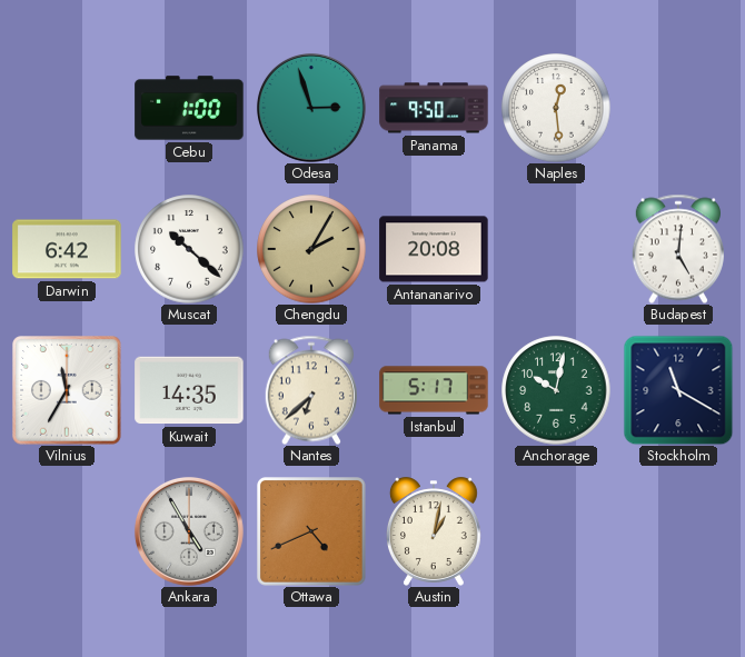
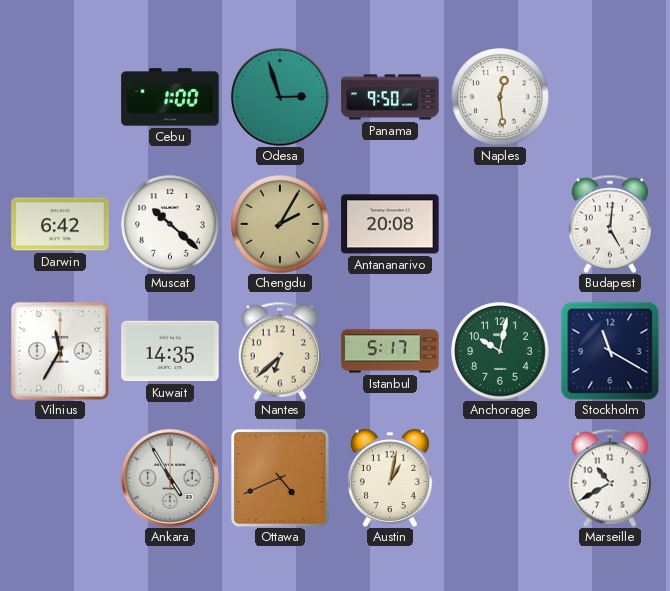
Marseille: none -> 10:40
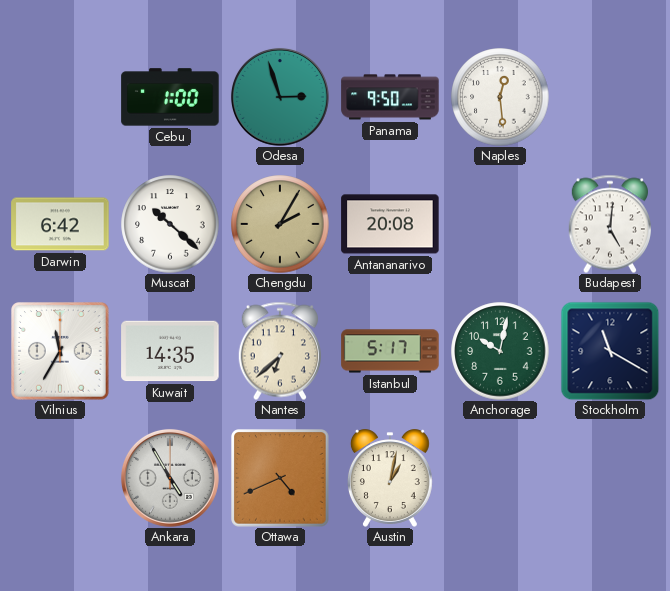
Marseille: 10:40 -> none
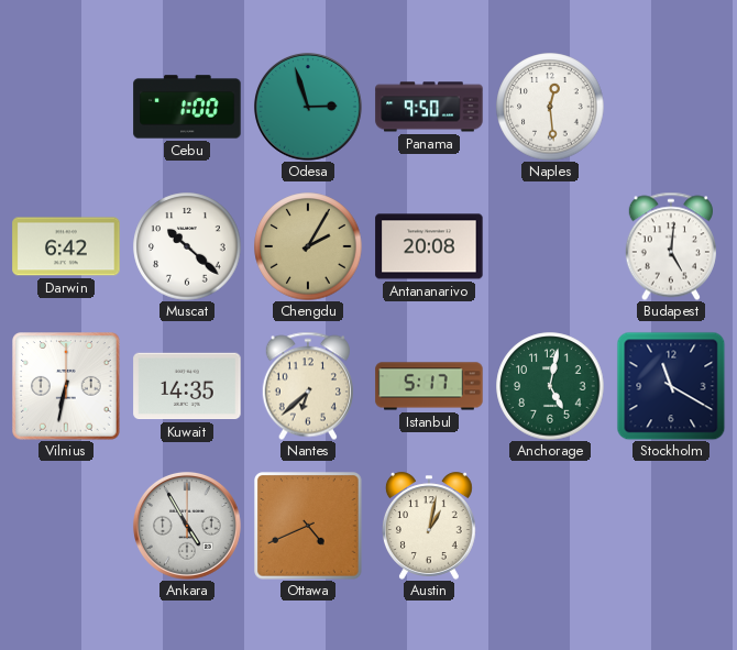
Vilnius: 11:35 -> 6:32
Anchorage: 10:02 -> 5:02
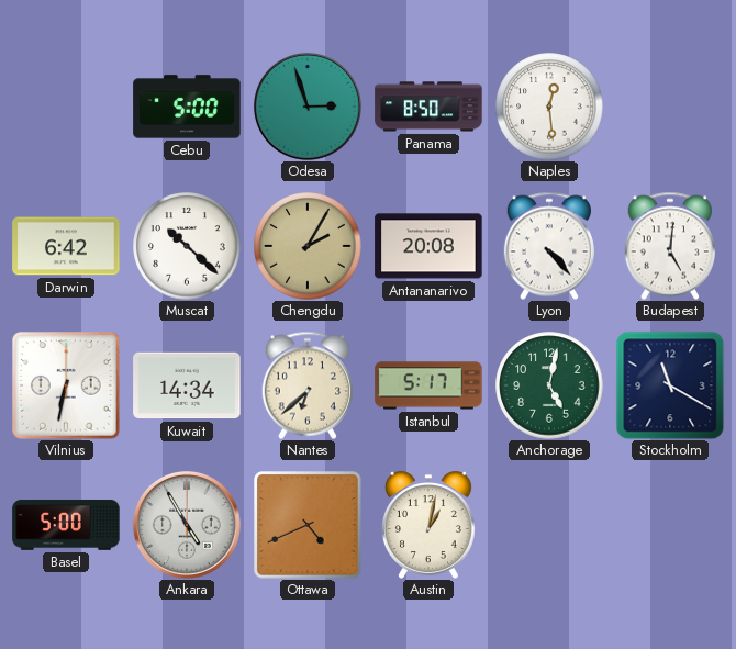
Cebu: 1:00 -> 5:00
Panama: 9:50 -> 8:50
Lyon: none -> 4:23
Kuwait: 14:35 -> 14:34
Basel: none -> 5:00
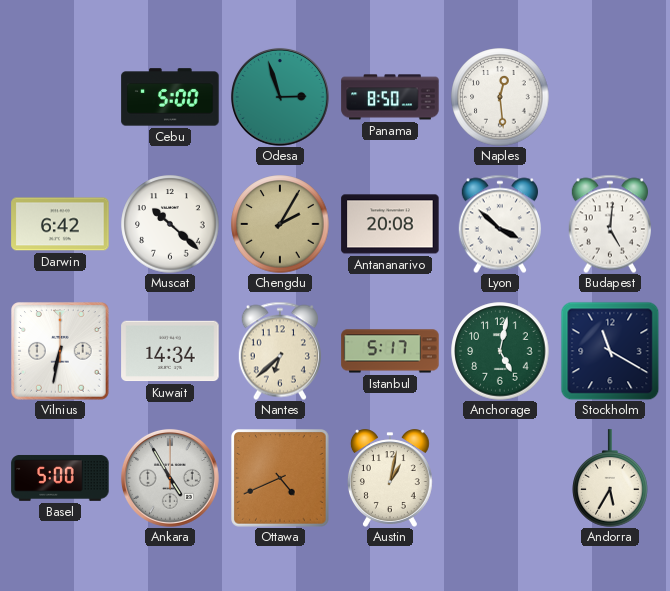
Lyon: 4:23 -> 3:52
Andorra: none -> 5:35
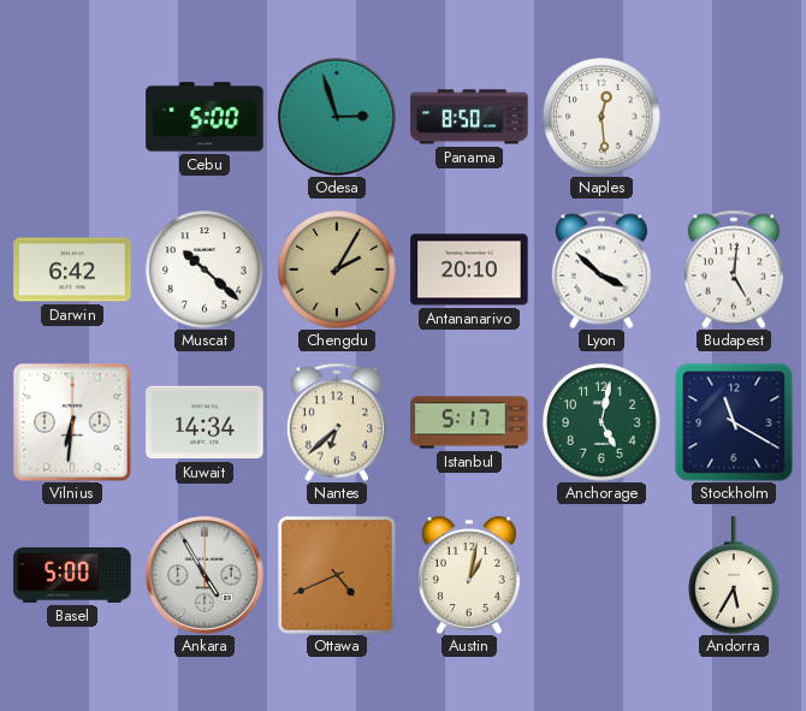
Antananarivo: 20:08 -> 20:10
Vilnius: 6:32 -> 6:31
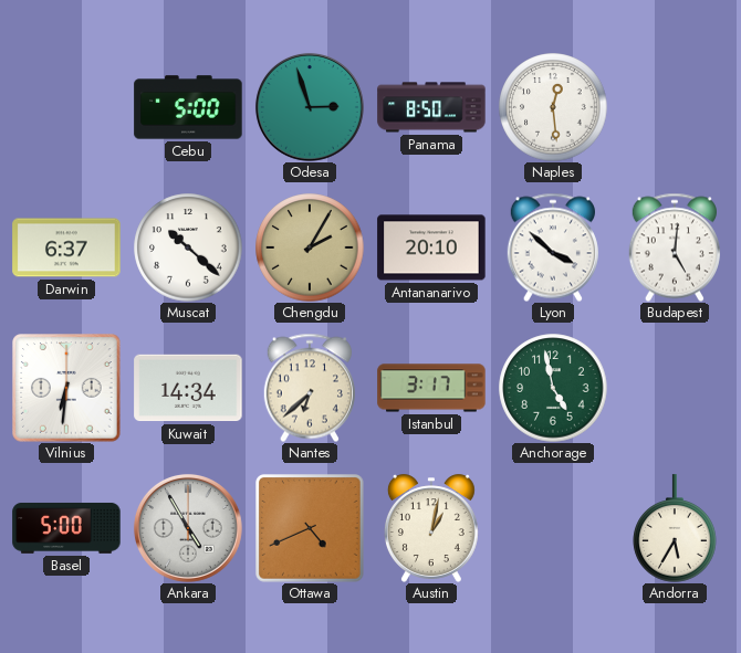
Darwin: 6:42 -> 6:37
Istanbul: 5:17 -> 3:17
Anchorage: 5:02 -> 4:58
Stockholm: 11:20 -> none
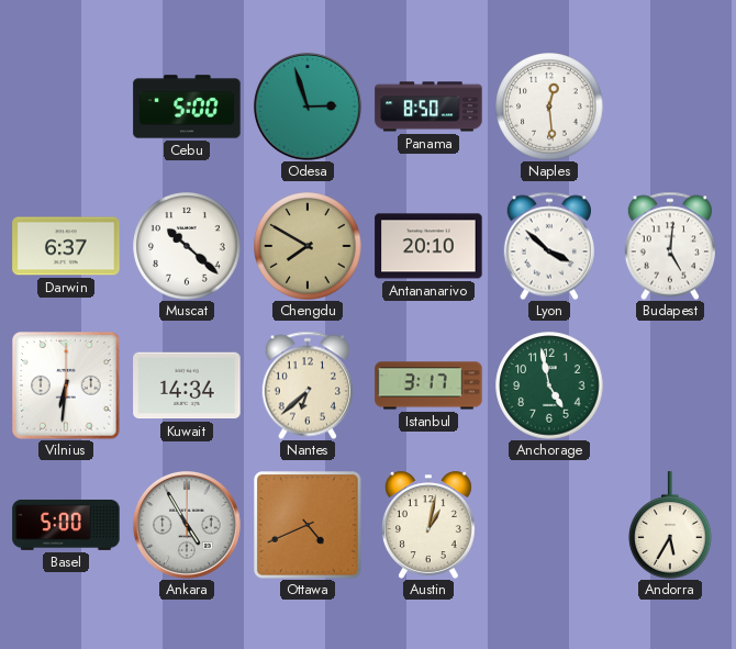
Chengdu: 2:05 -> 7:50
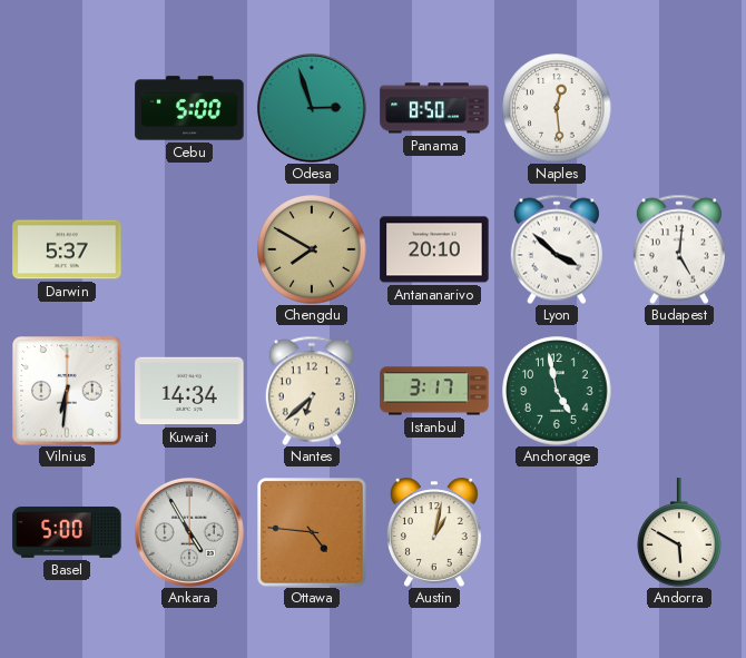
Darwin: 6:37 -> 5:37
Muscat: 10:22 -> none
Ottawa: 4:41 -> 4:46
Andorra: 5:35 -> 5:50
